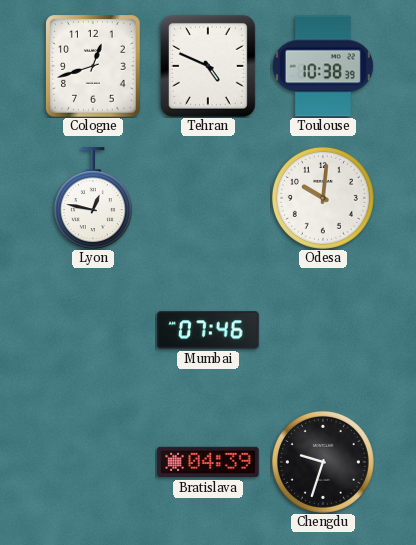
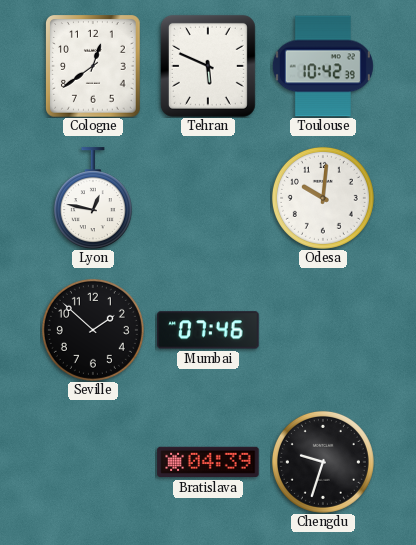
Cologne: 12:42 -> 12:39
Tehran: 4:49 -> 5:49
Toulouse: 10:38 -> 10:42
Seville: none -> 1:52
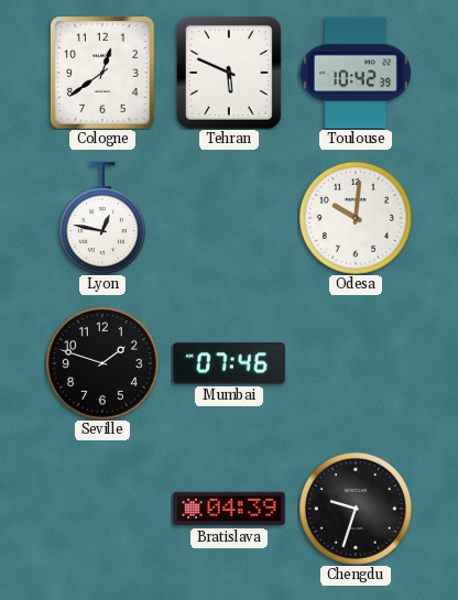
Seville: 1:52 -> 1:48
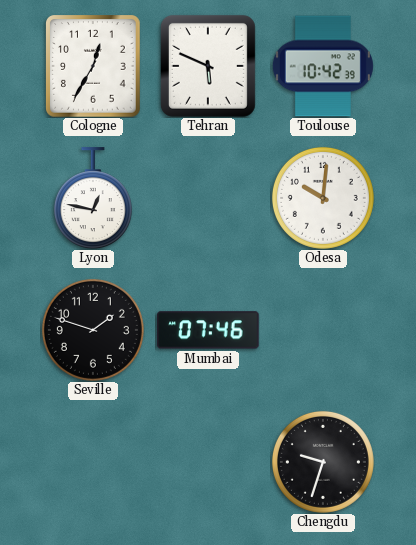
Cologne: 12:39 -> 12:35
Bratislava: 04:39 -> none
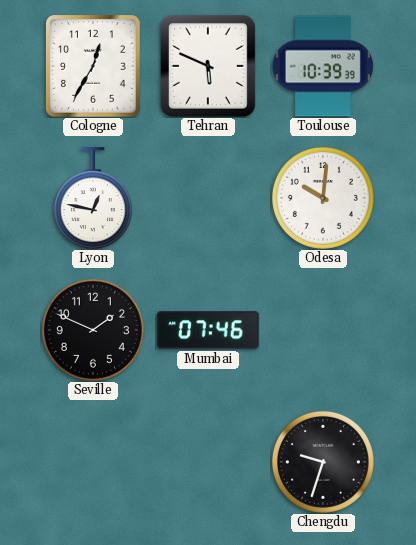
Toulouse: 10:42 -> 10:39
Seville: 1:48 -> 1:49
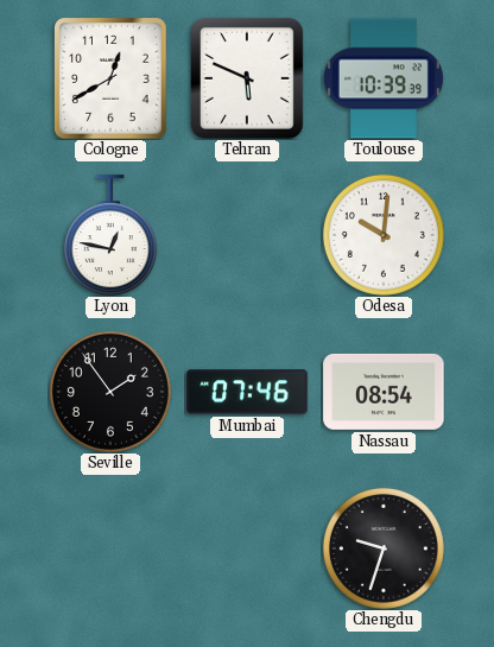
Cologne: 12:35 -> 12:40
Seville: 1:49 -> 1:54
Nassau: none -> 08:54
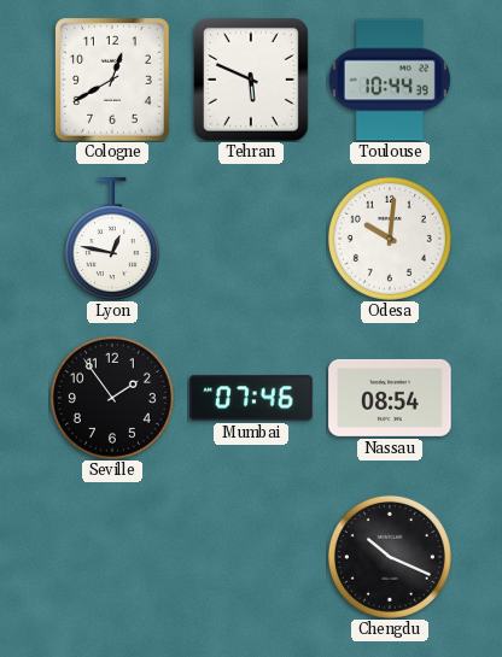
Toulouse: 10:39 -> 10:44
Chengdu: 9:33 -> 10:19
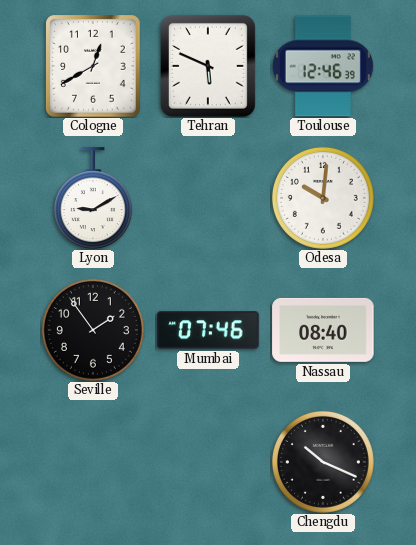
Toulouse: 10:44 -> 12:46
Lyon: 12:47 -> 9:10
Nassau: 08:54 -> 08:40
